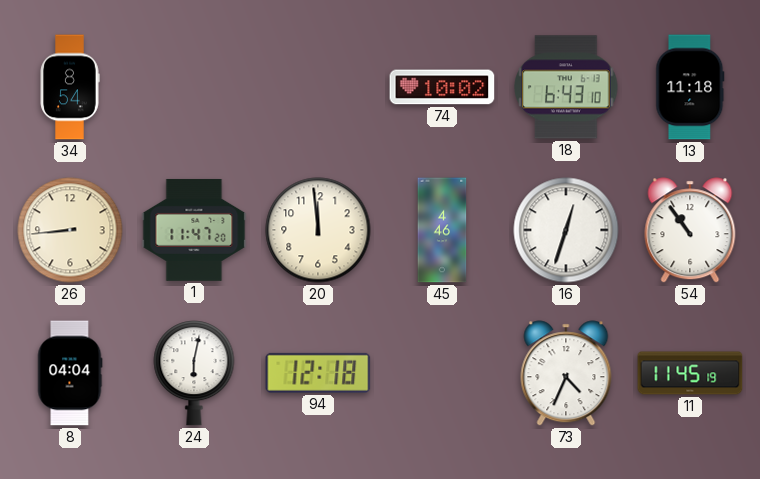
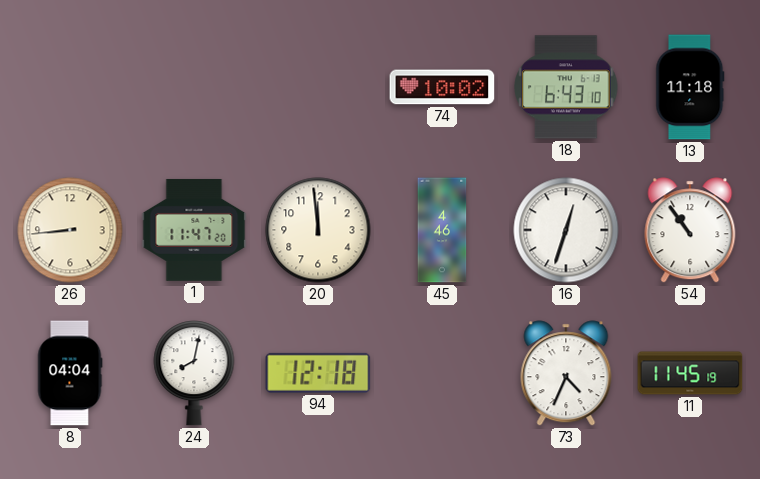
34: 8:54 -> none
24: 6:02 -> 8:02
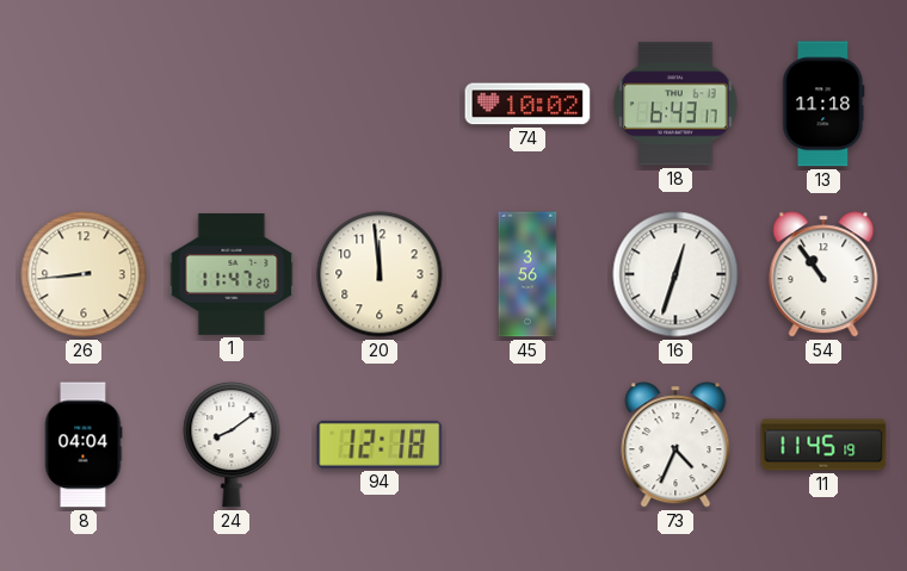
18: 6:43:10 -> 6:43:17
45: 4:46 -> 3:56
24: 8:02 -> 8:09
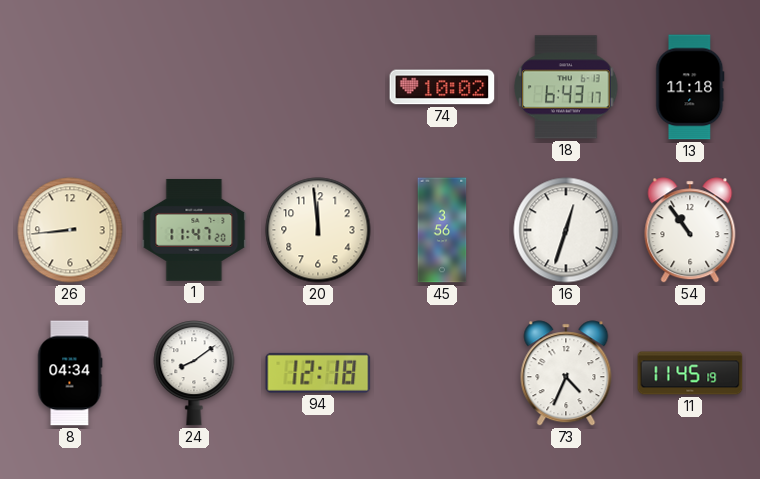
8: 04:04 -> 04:34
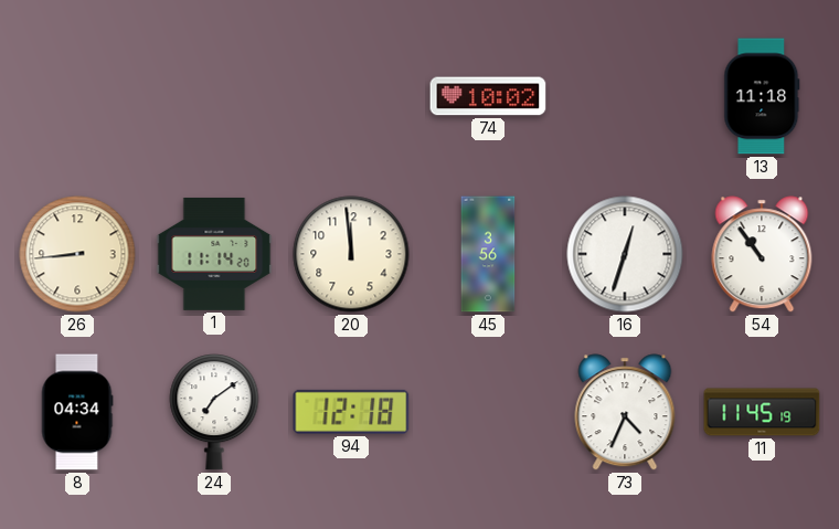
18: 6:43 -> none
1: 11:47 -> 11:14
24: 8:09 -> 7:09
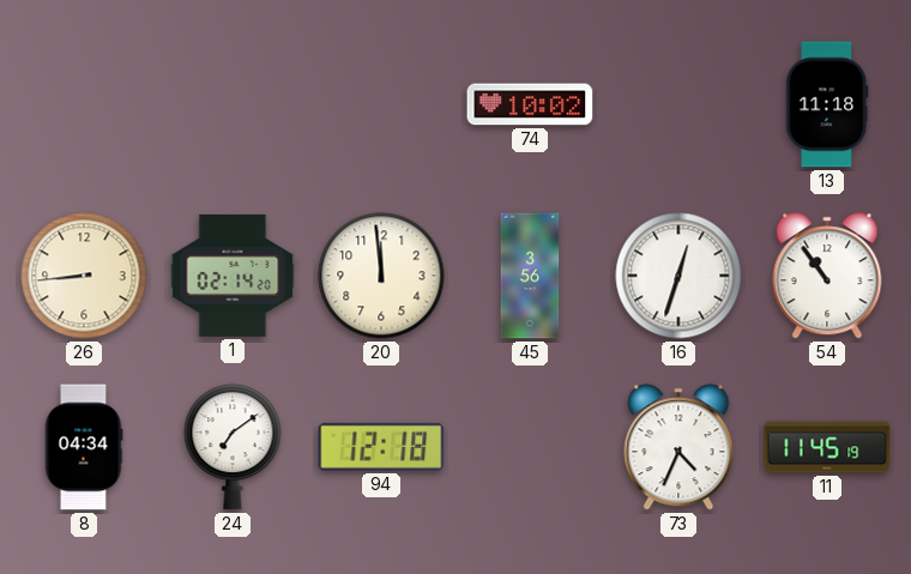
1: 11:14 -> 02:14
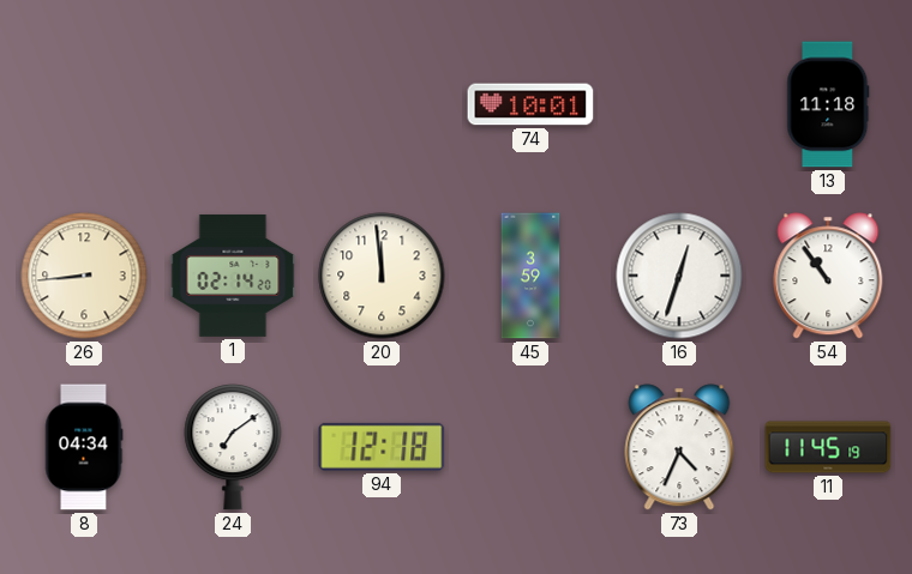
74: 10:02 -> 10:01
45: 3:56 -> 3:59
